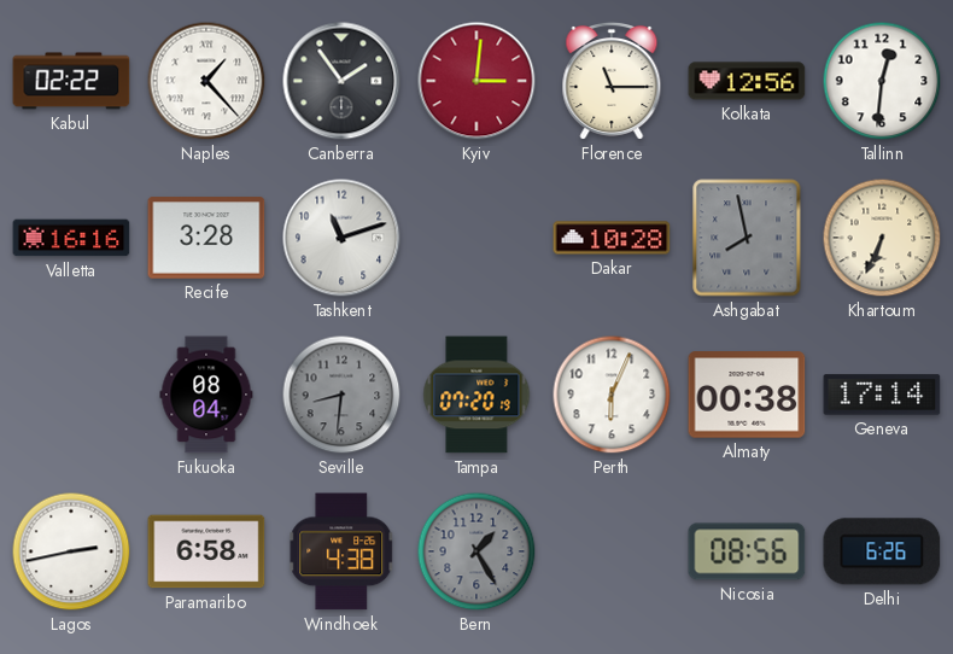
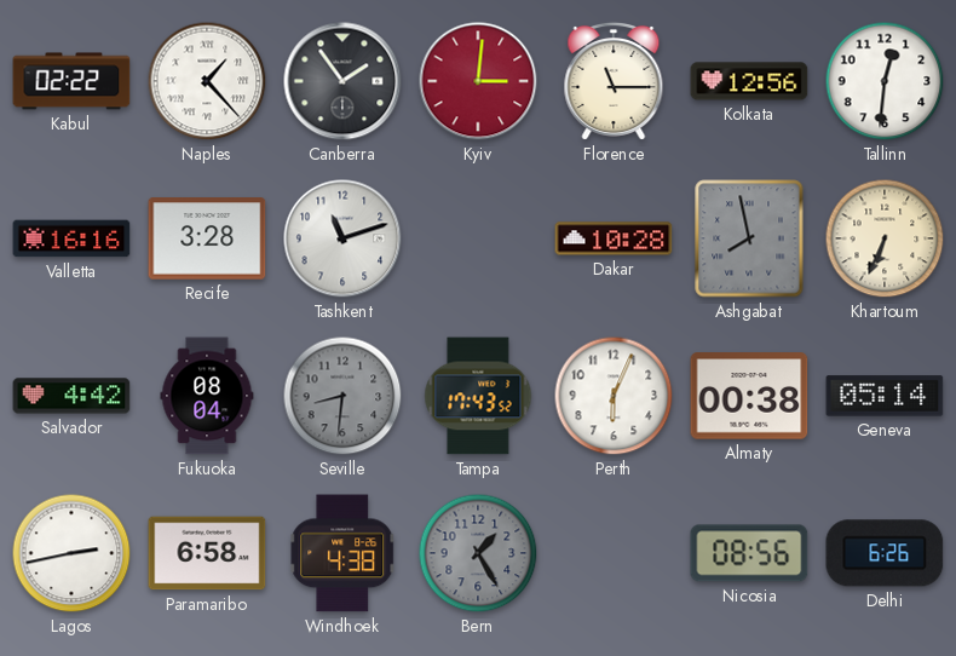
Salvador: none -> 4:42
Tampa: 07:20 -> 17:43
Geneva: 17:14 -> 05:14
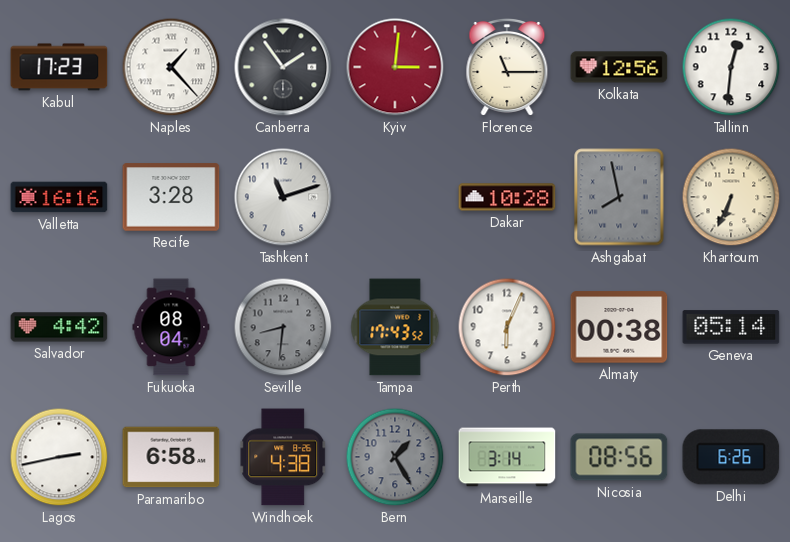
Kabul: 02:22 -> 17:23
Marseille: none -> 3:14
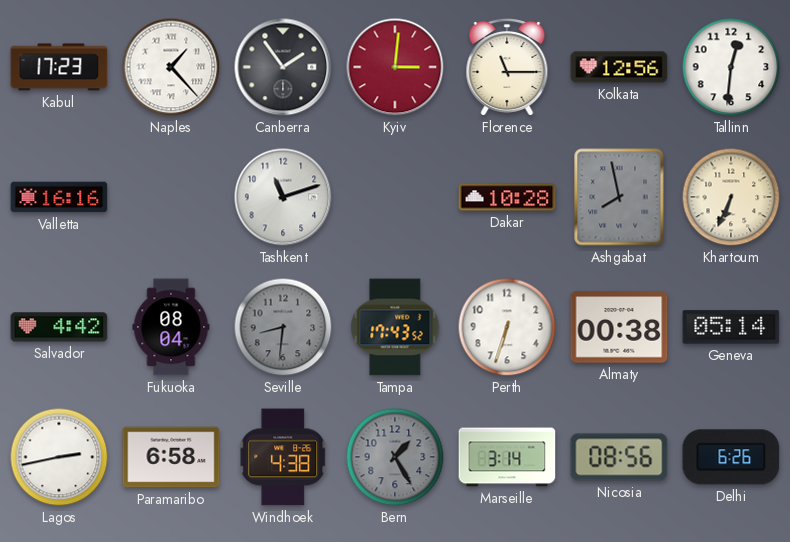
Recife: 3:28 -> none
Perth: 6:04 -> 6:33
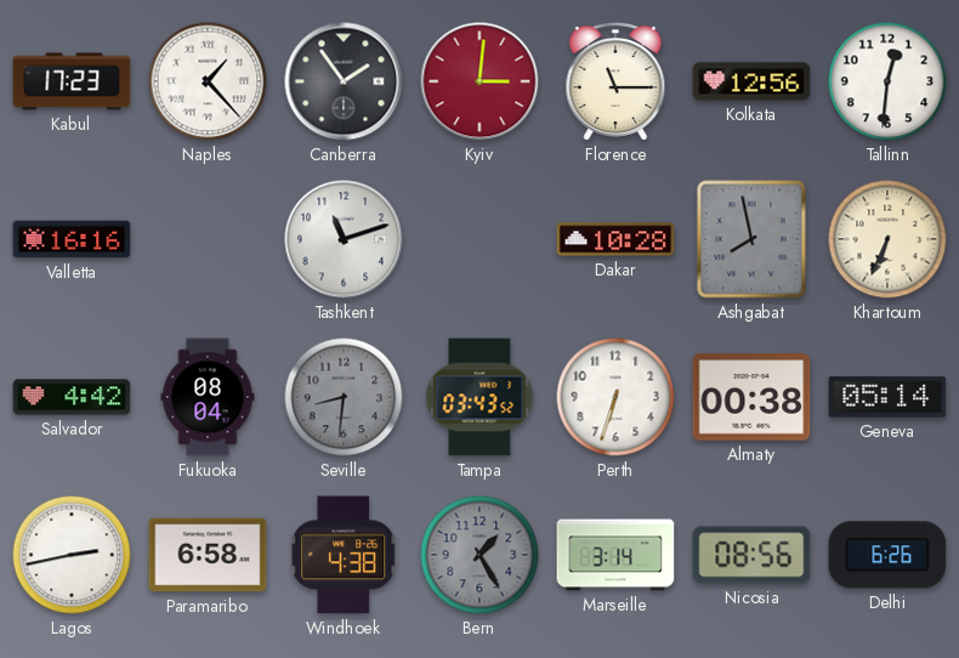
Tampa: 17:43 -> 03:43
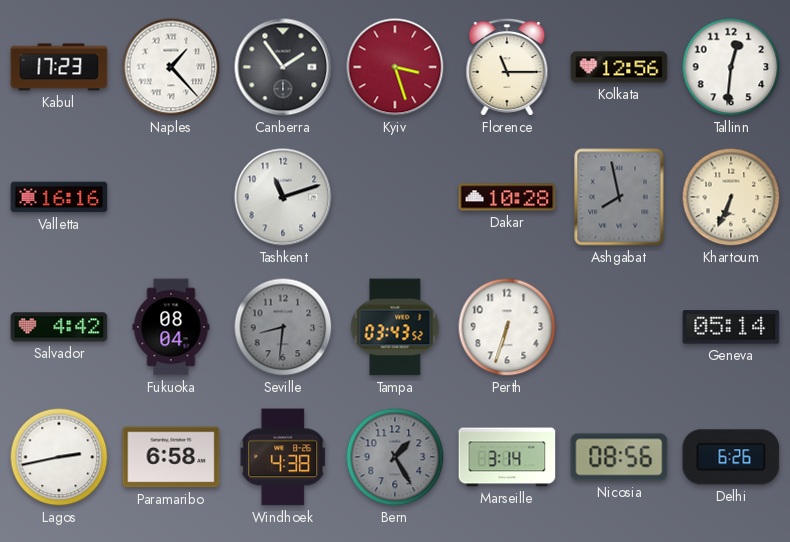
Kyiv: 3:01 -> 3:27
Almaty: 00:38 -> none
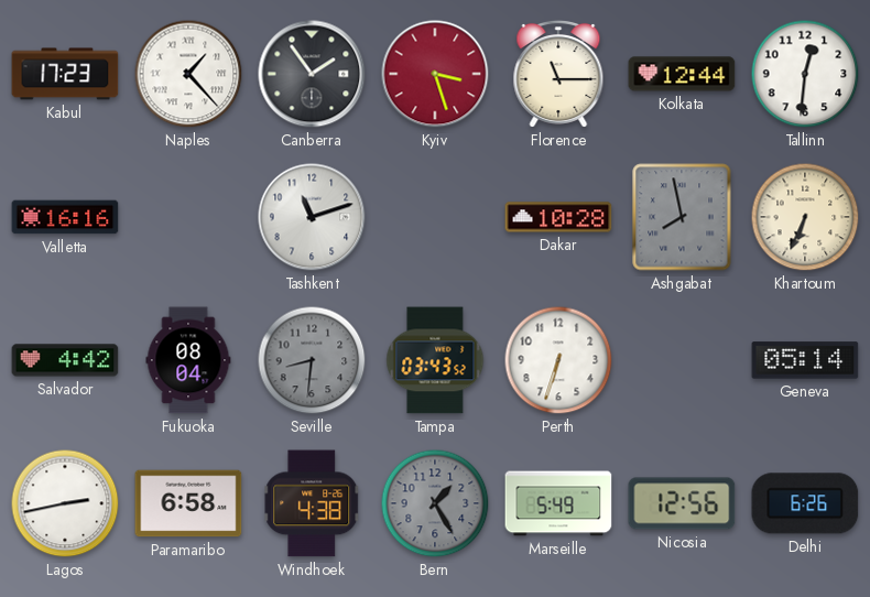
Kolkata: 12:56 -> 12:44
Marseille: 3:14 -> 5:49
Nicosia: 08:56 -> 12:56
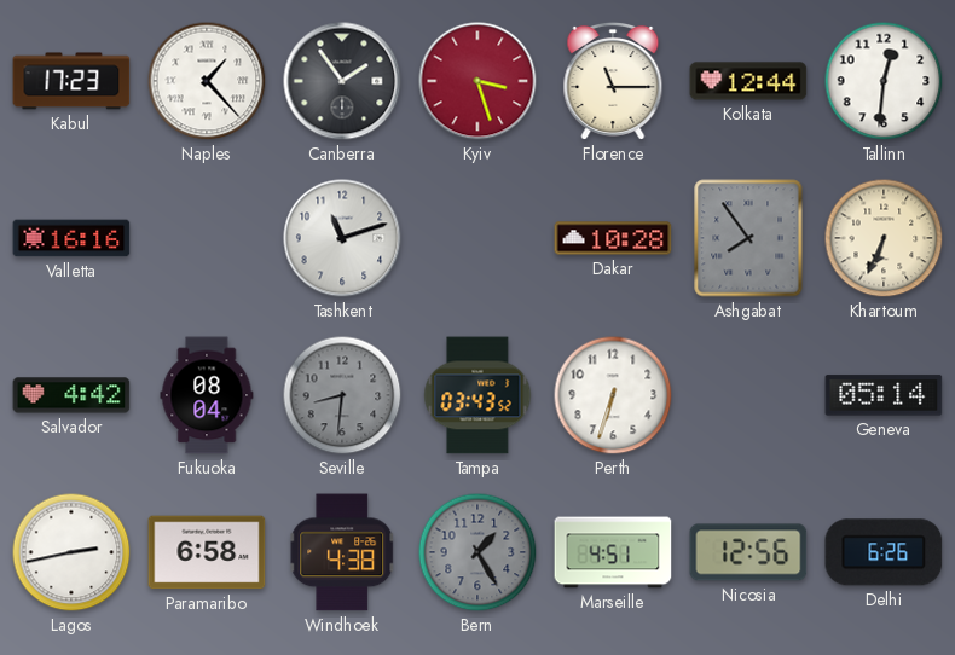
Ashgabat: 7:58 -> 7:54
Marseille: 5:49 -> 4:51
